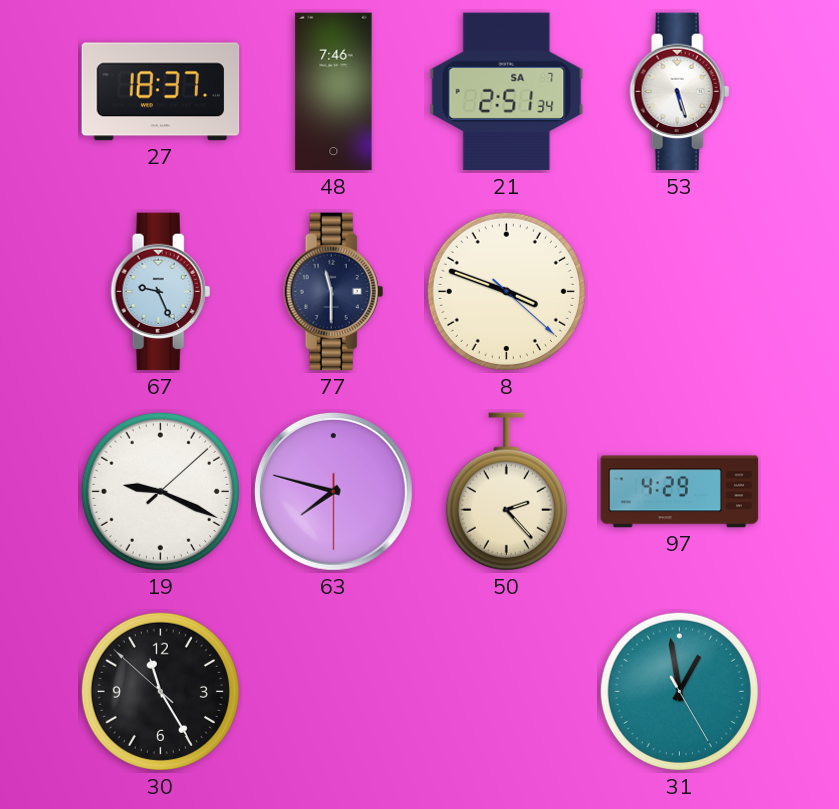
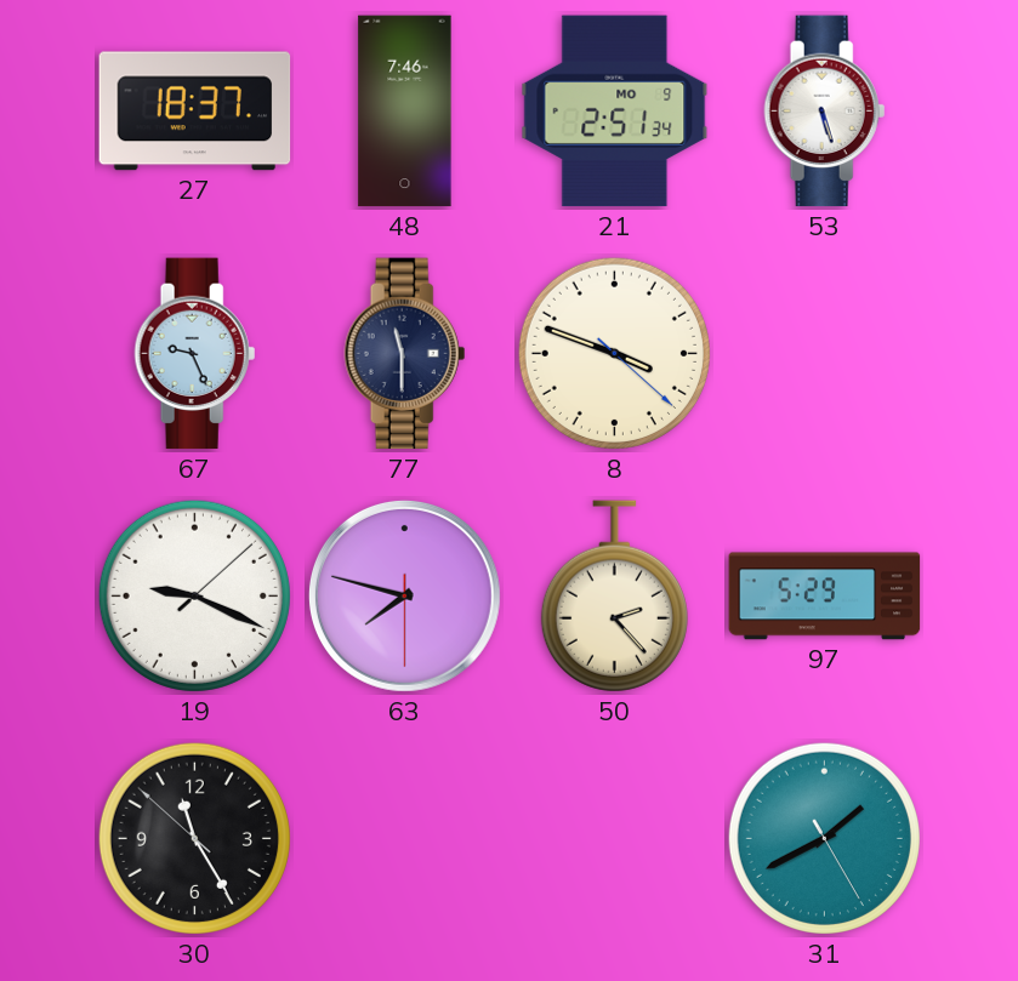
21 date: SA 7 -> MO 9
97: 4:29 -> 5:29
31: 12:58 -> 1:40
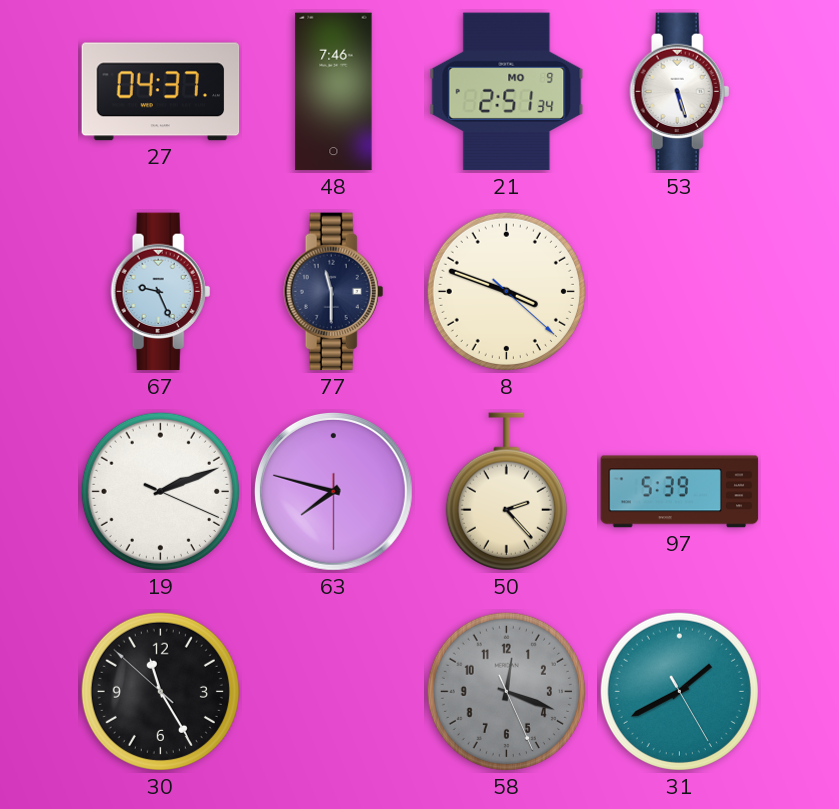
27: 18:37 -> 04:37
19: 9:19 -> 2:11
97: 5:29 -> 5:39
58: none -> 12:18
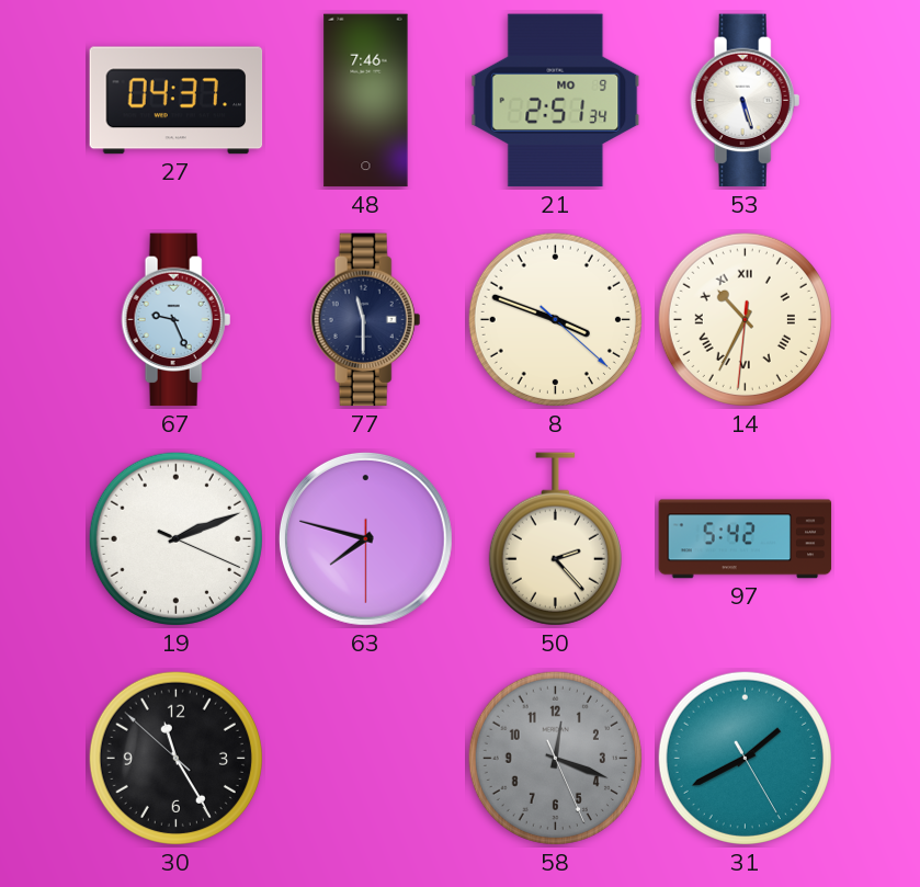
14: none -> 10:34
97: 5:39 -> 5:42
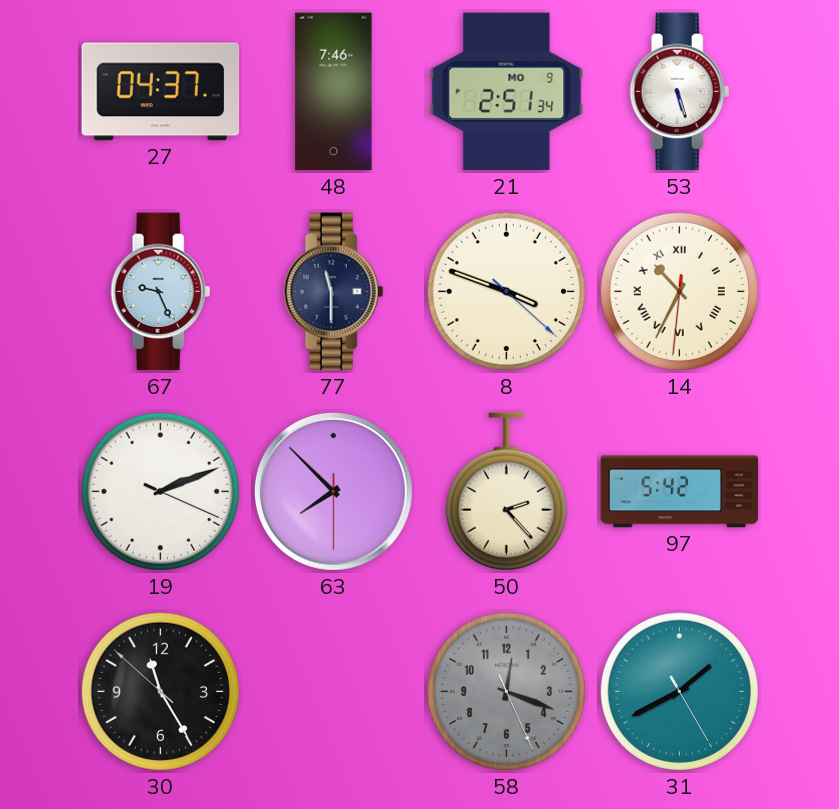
63: 7:47 -> 7:52
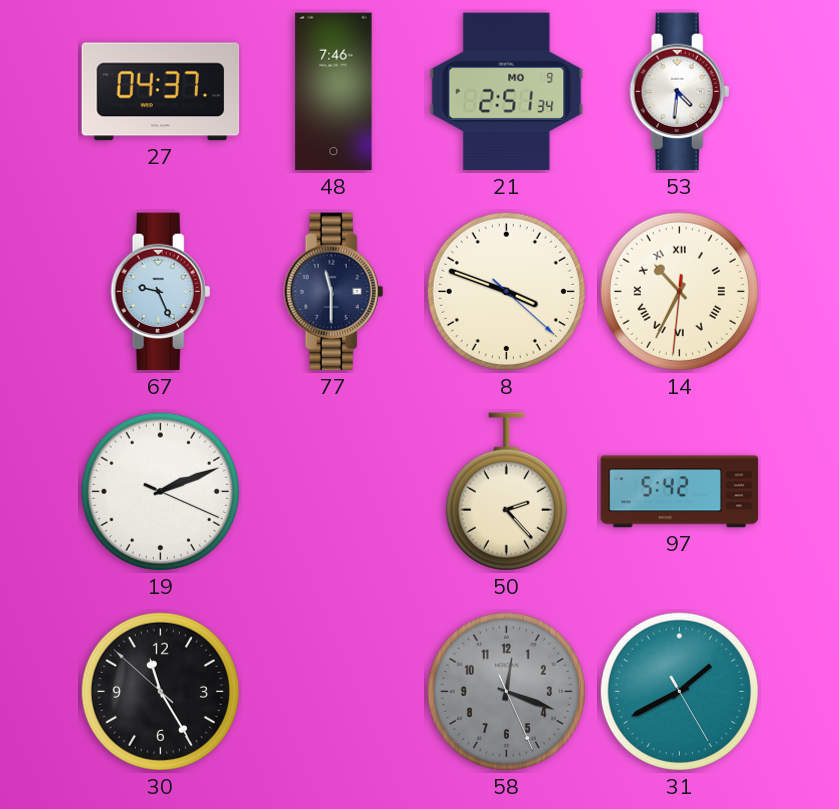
53: 5:27 -> 4:31
63: 7:52 -> none
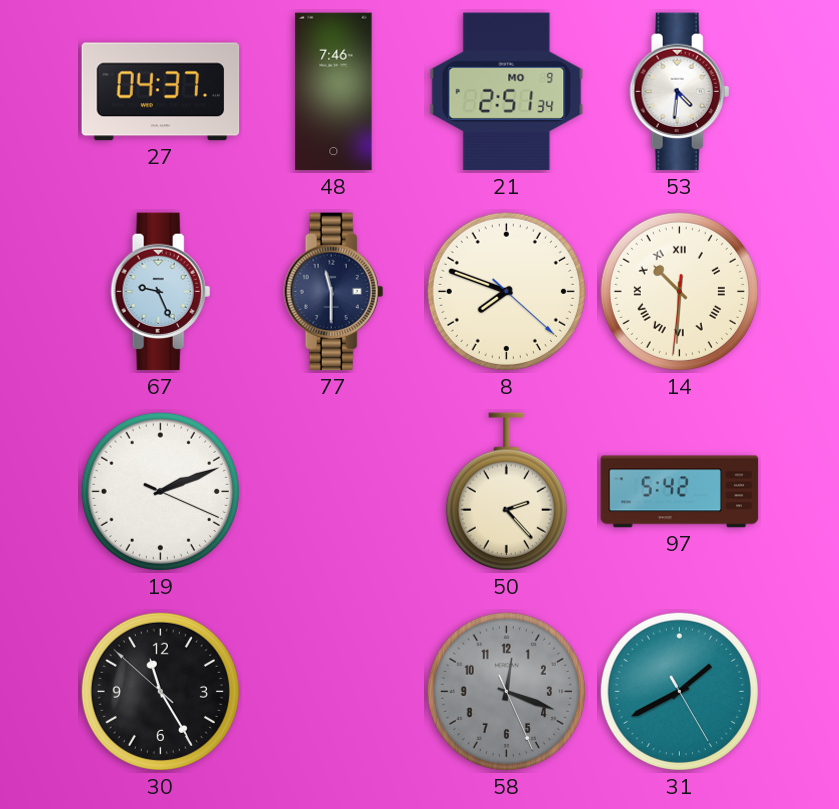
8: 3:48 -> 7:48
14: 10:34 -> 10:30
